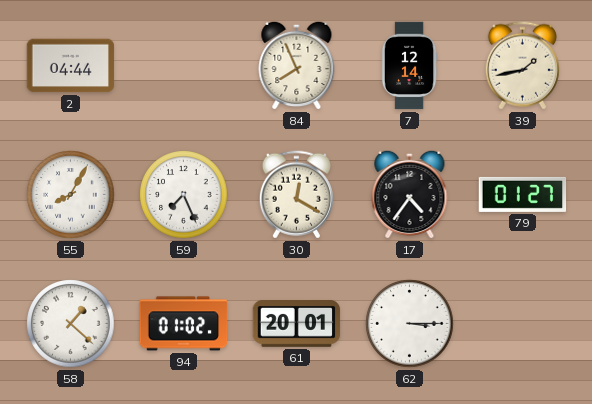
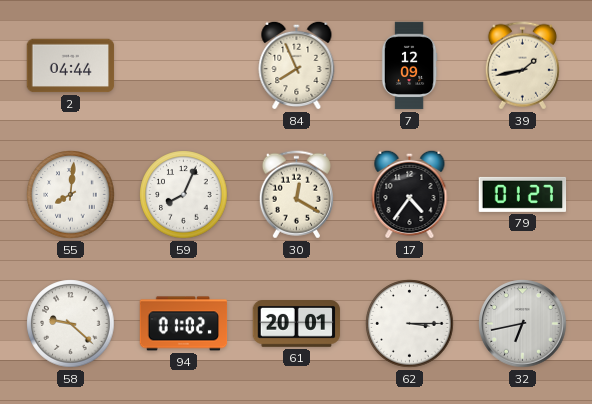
7: 12:14 -> 12:09
55: 8:05 -> 8:01
59: 7:26 -> 8:04
58: 1:22 -> 9:22
32: none -> 6:43
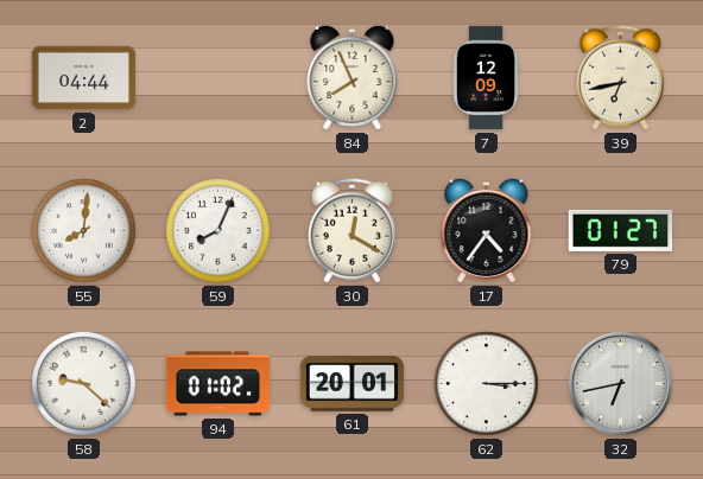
39: 1:43 -> 6:43
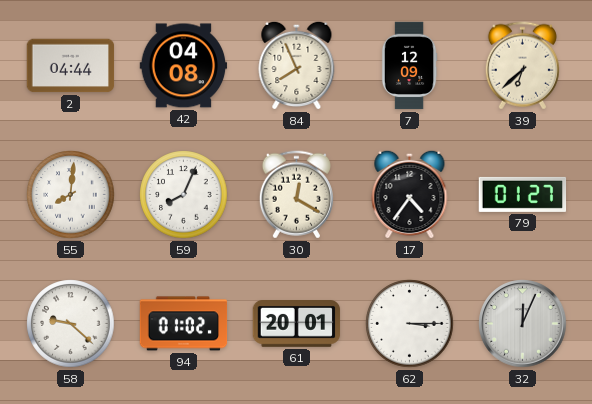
42: none -> 04:08
39: 6:43 -> 6:38
32: 6:43 -> 12:04
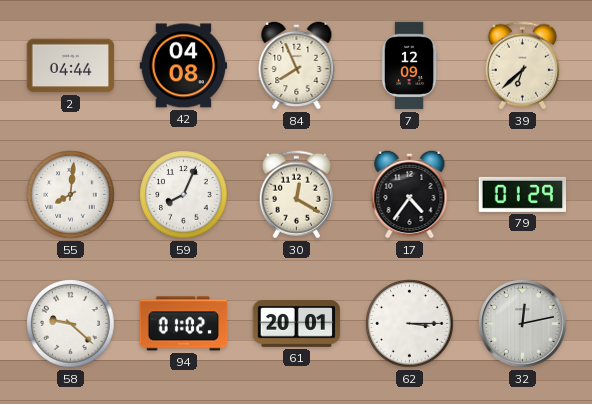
79: 01:27 -> 01:29
32: 12:04 -> 12:13
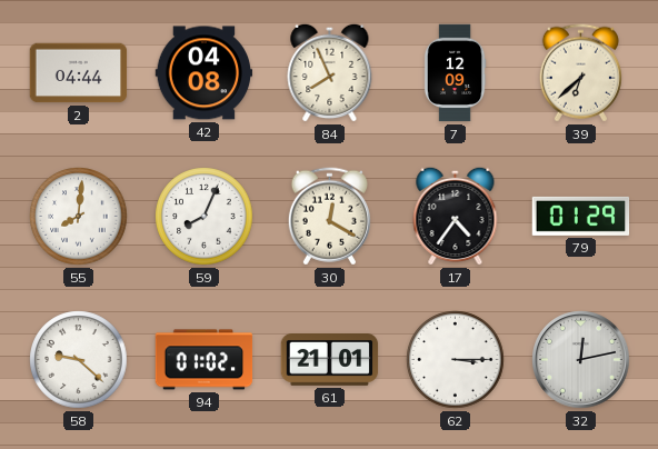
61: 20:01 -> 21:01
